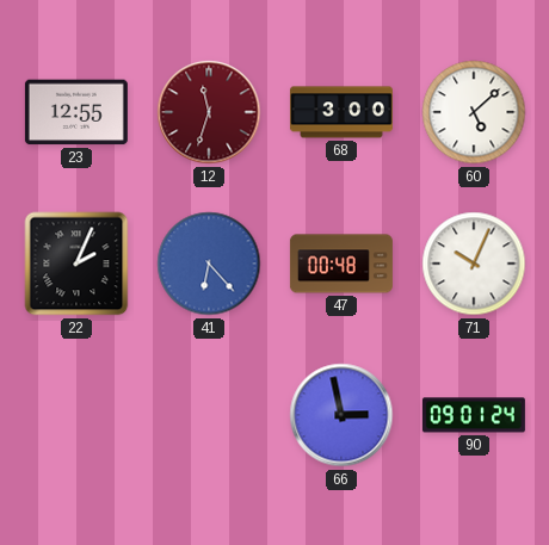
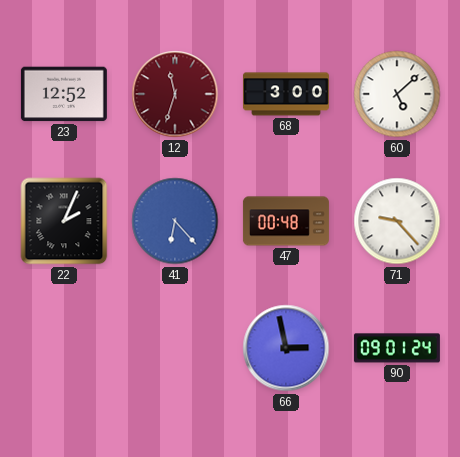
23: 12:55 -> 12:52
71: 10:04 -> 9:23
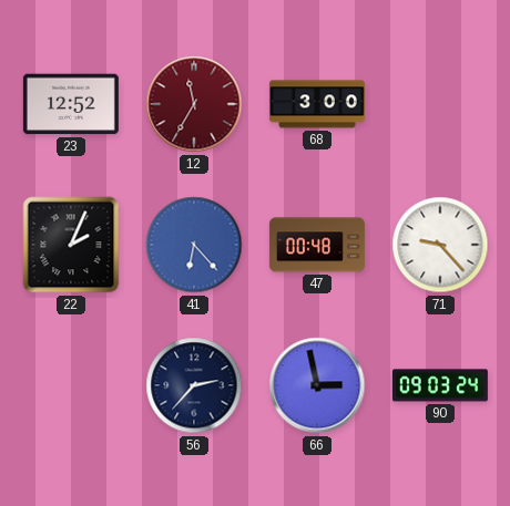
12: 11:33 -> 11:35
60: 5:08 -> none
56: none -> 2:37
90: 09:01 -> 09:03
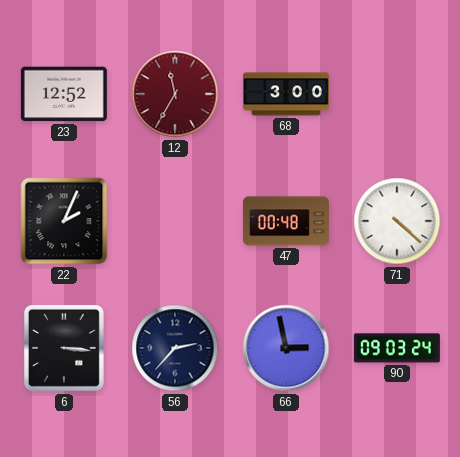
41: 6:23 -> none
71: 9:23 -> 4:22
6: none -> 3:16
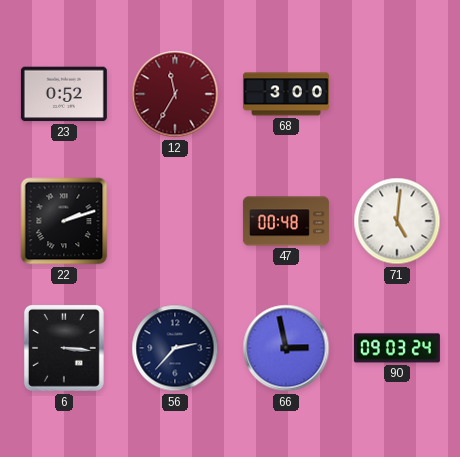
23: 12:52 -> 0:52
22: 2:04 -> 2:12
71: 4:22 -> 5:01
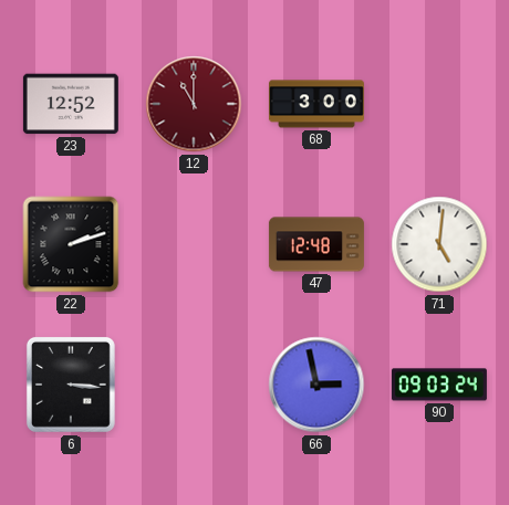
23: 0:52 -> 12:52
12: 11:35 -> 11:00
47: 00:48 -> 12:48
56: 2:37 -> none
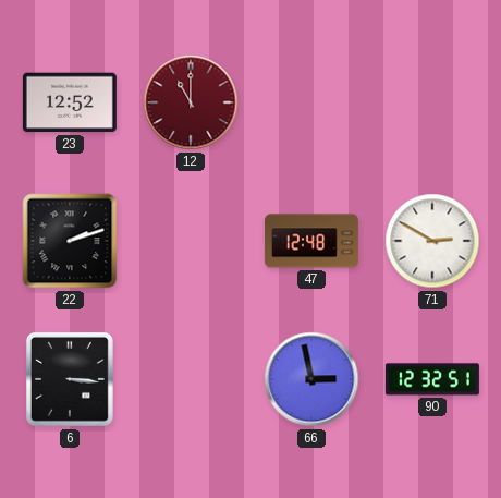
68: 3:00 -> none
71: 5:01 -> 2:50
90: 09:03 -> 12:32
